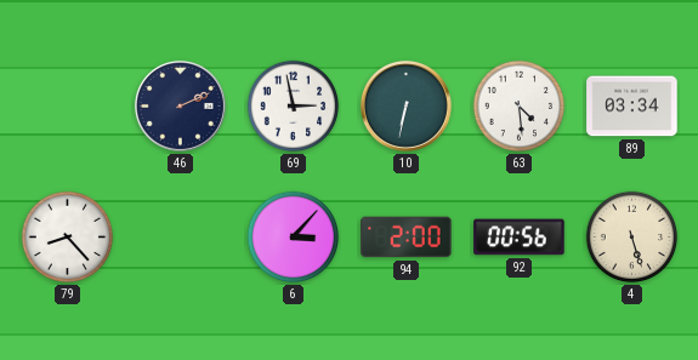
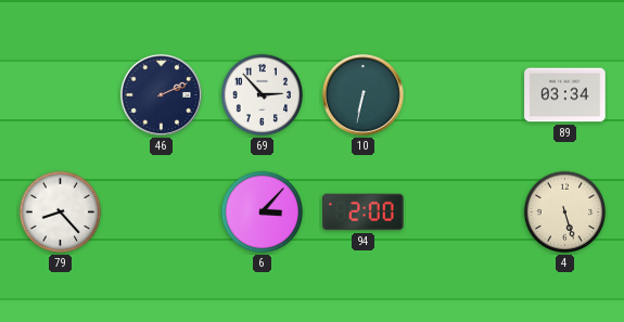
69: 2:58 -> 2:53
63: 4:29 -> none
92: 00:56 -> none
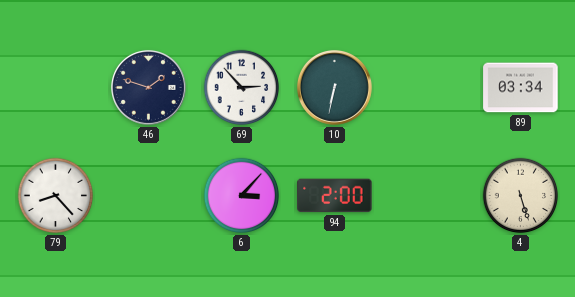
46: 2:11 -> 1:48
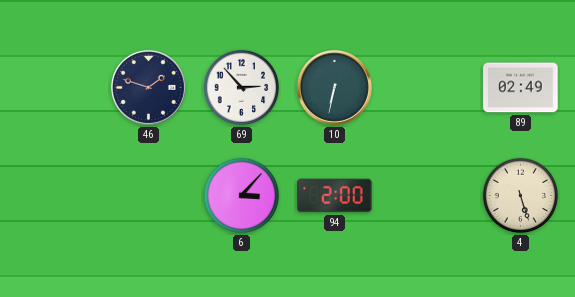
89: 03:34 -> 02:49
79: 8:23 -> none
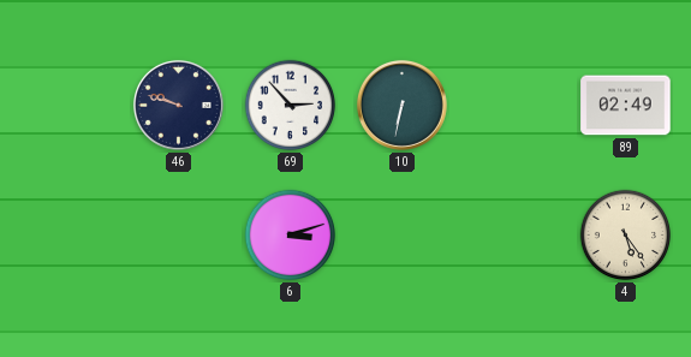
46: 1:48 -> 9:48
6: 3:07 -> 3:12
94: 2:00 -> none
4: 5:27 -> 5:24
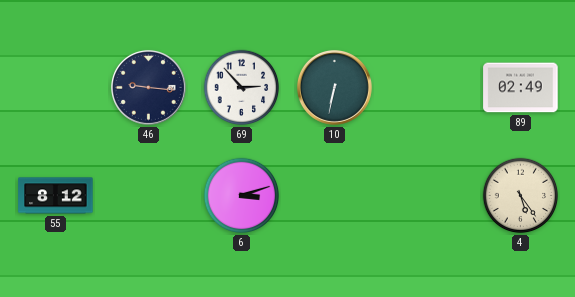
46: 9:48 -> 9:16
55: none -> 8:12
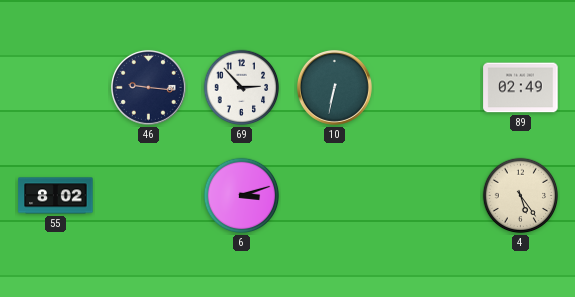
55: 8:12 -> 8:02
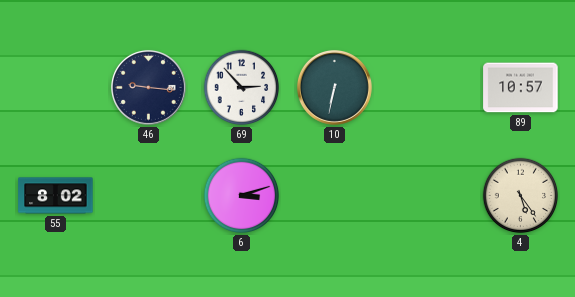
89: 02:49 -> 10:57
